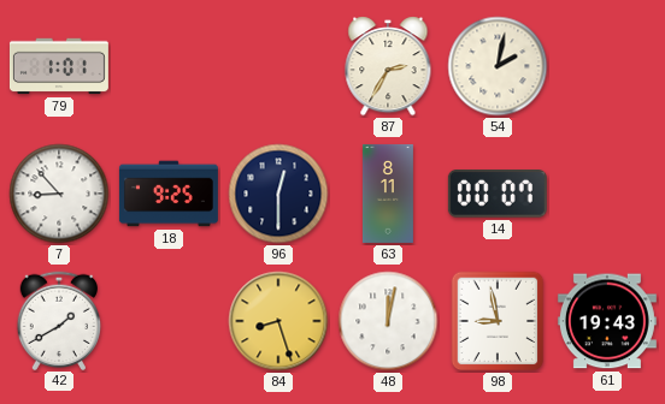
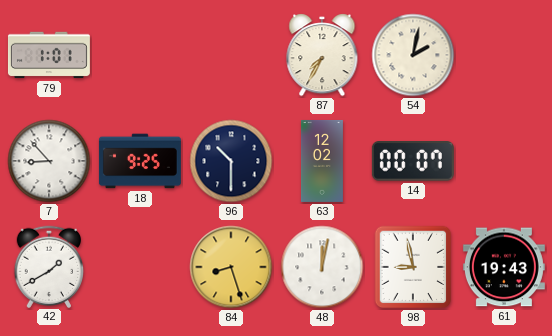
87: 2:35 -> 7:35
96: 12:30 -> 10:30
63: 8:11 -> 12:02
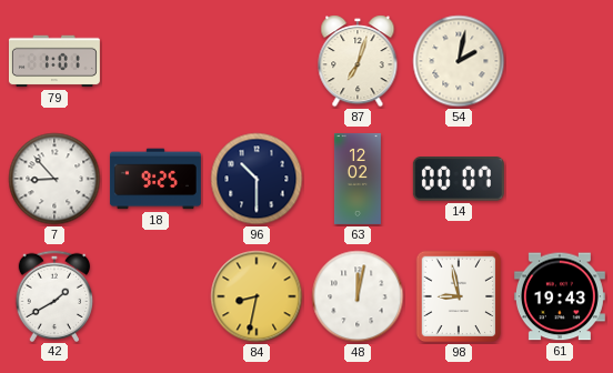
87: 7:35 -> 7:03
84: 8:27 -> 8:32
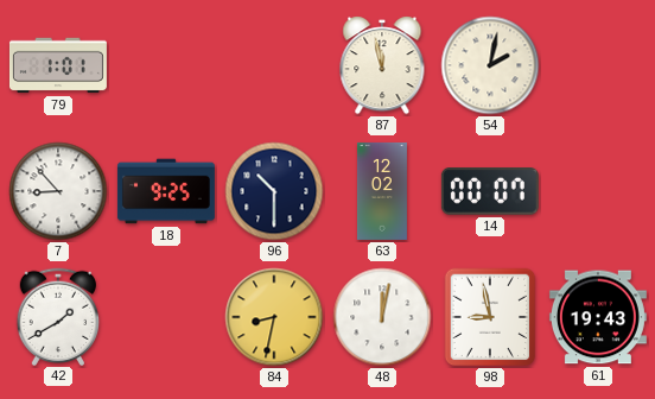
87: 7:03 -> 11:58
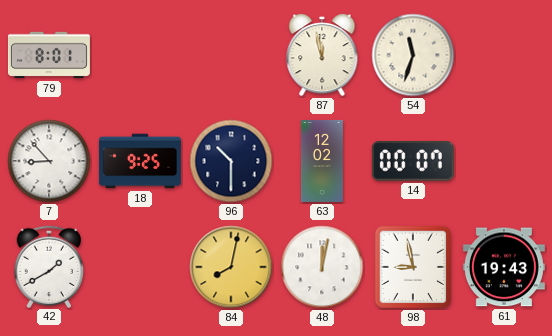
79: 1:01 -> 8:01
54: 2:02 -> 11:33
84: 8:32 -> 8:02
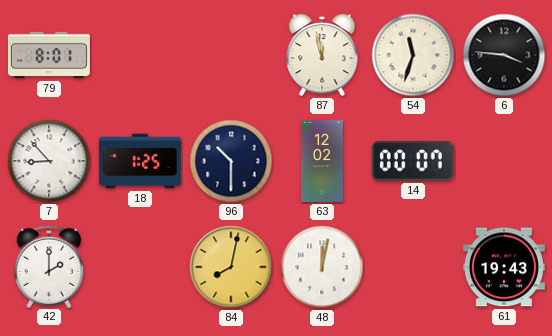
6: none -> 3:46
18: 9:25 -> 1:25
42: 1:40 -> 2:00
98: 8:58 -> none
